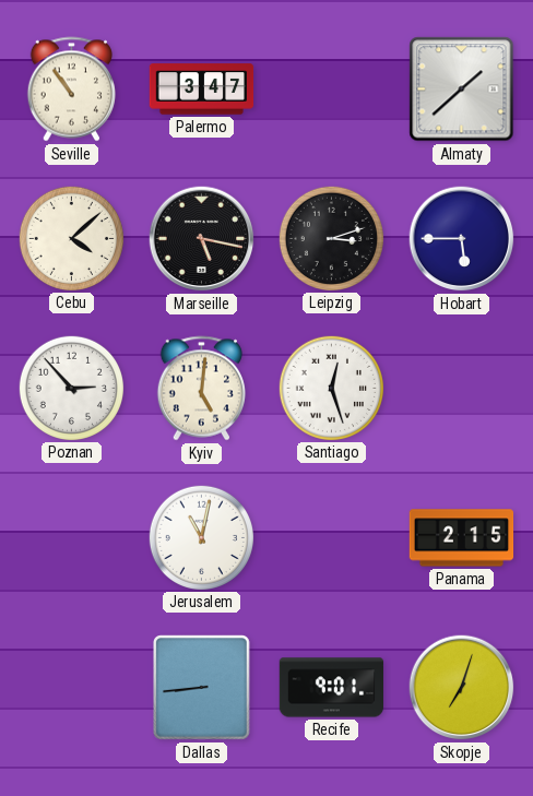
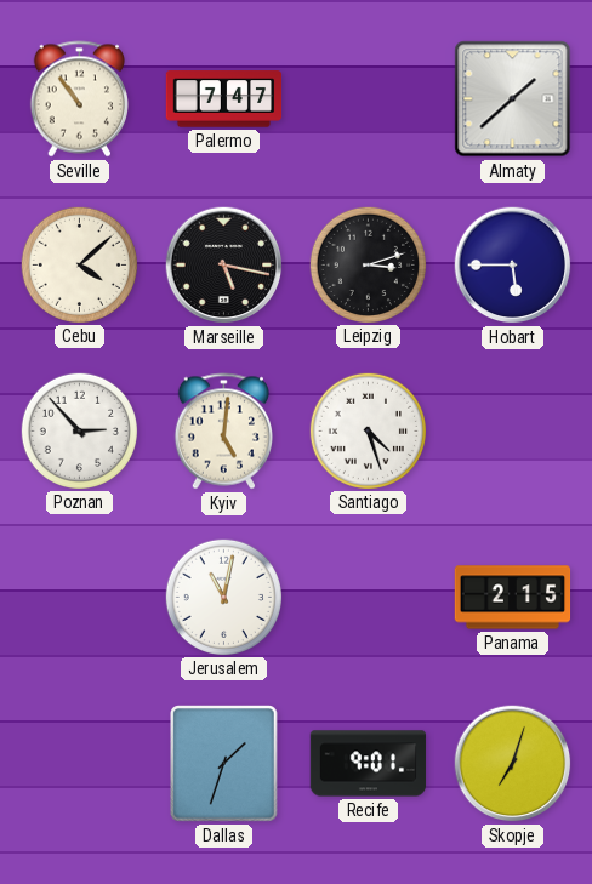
Palermo: 3:47 -> 7:47
Santiago: 12:27 -> 4:27
Dallas: 8:44 -> 1:33
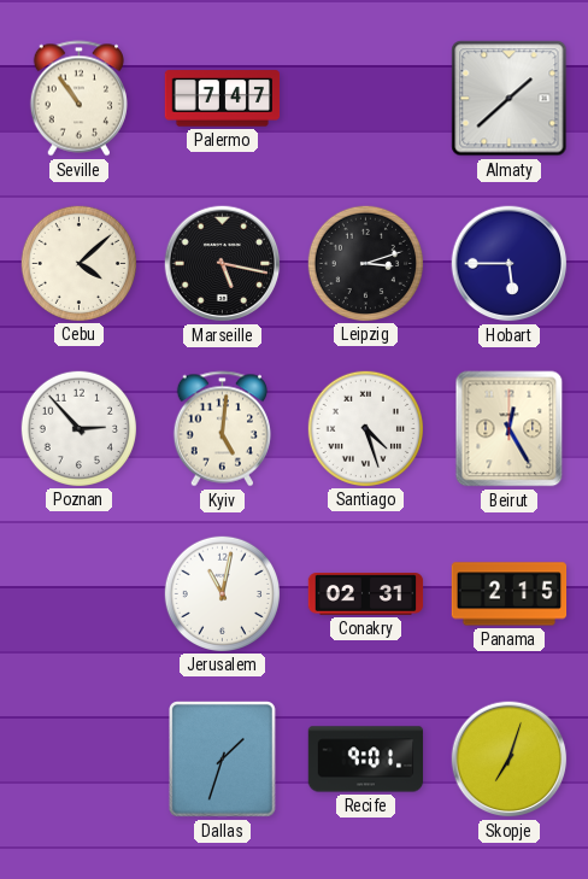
Beirut: none -> 12:25
Conakry: none -> 02:31
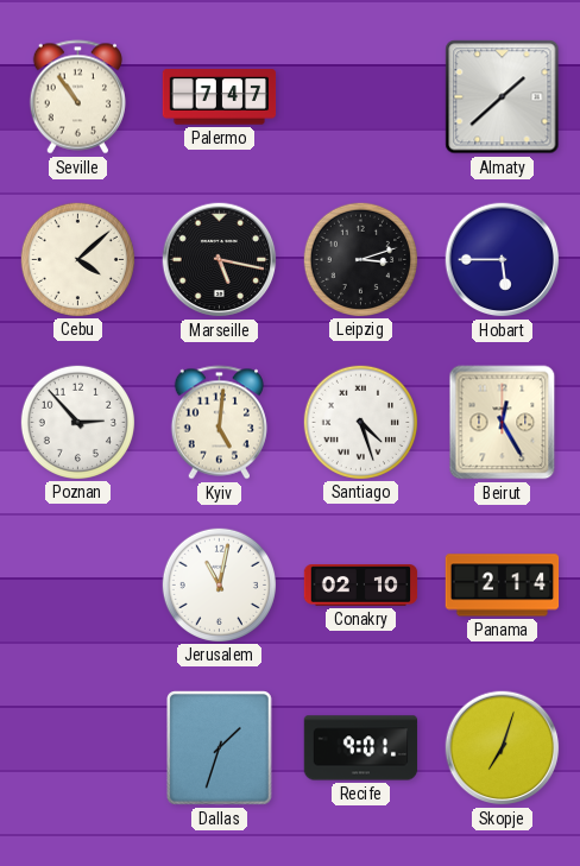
Conakry: 02:31 -> 02:10
Panama: 2:15 -> 2:14
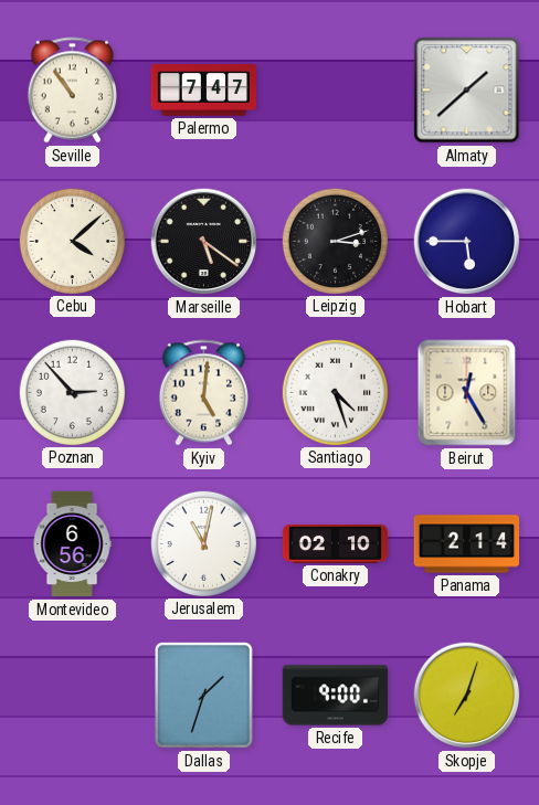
Marseille: 5:17 -> 5:21
Montevideo: none -> 6:56
Recife: 9:01 -> 9:00
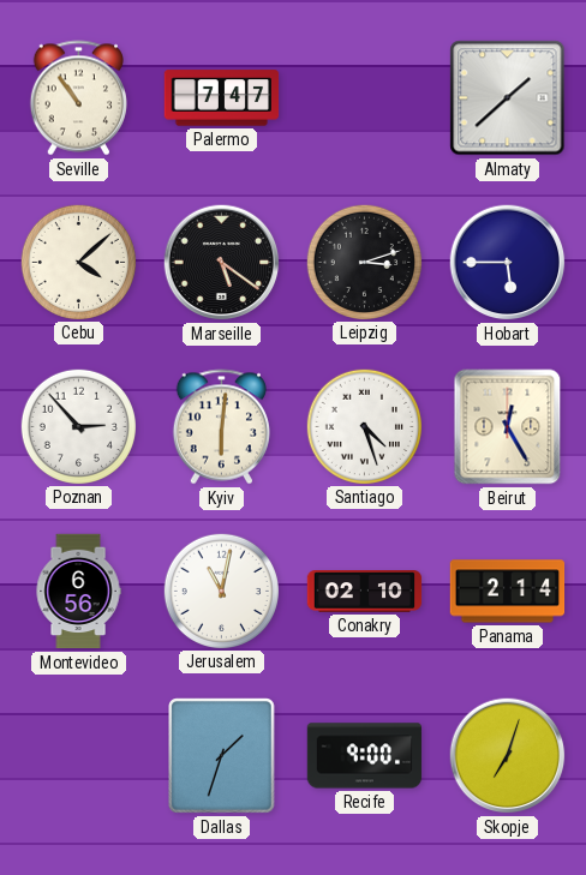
Kyiv: 5:01 -> 6:01
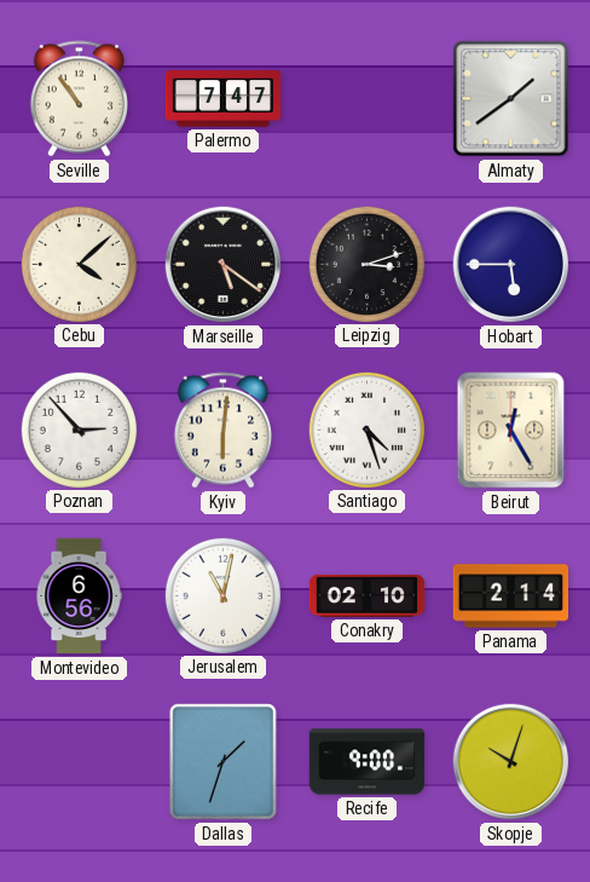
Almaty: 1:38 -> 1:39
Skopje: 7:03 -> 10:03
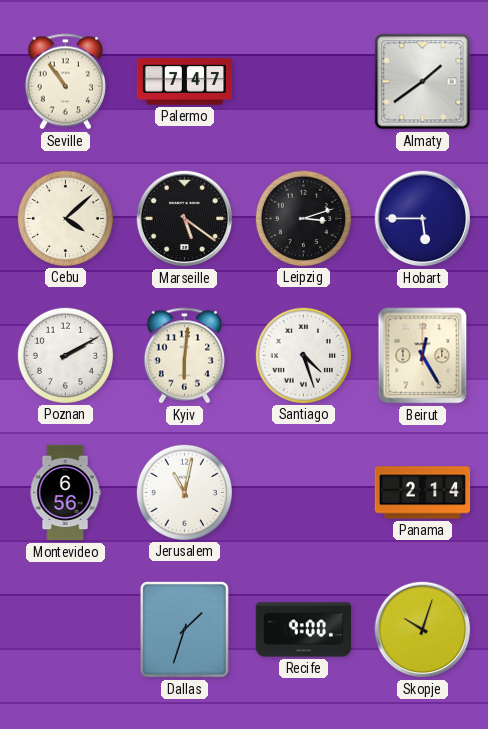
Poznan: 2:53 -> 2:10
Conakry: 02:10 -> none
